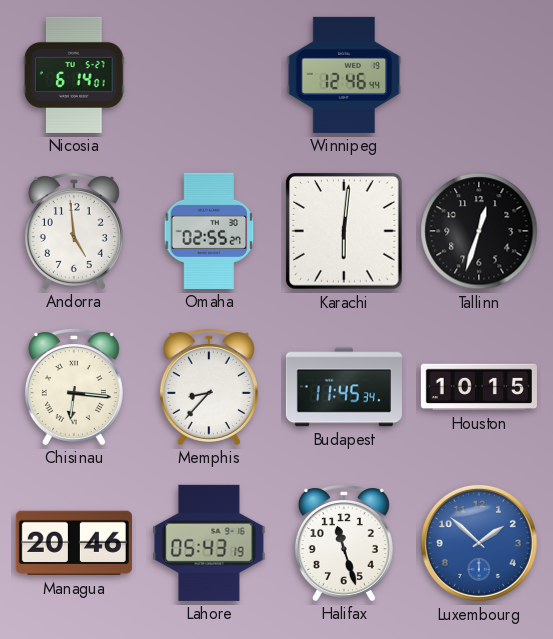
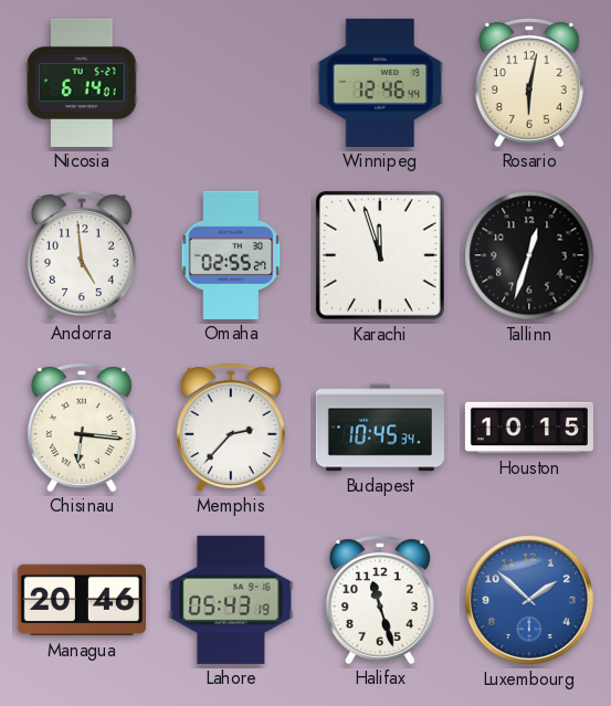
Rosario: none -> 6:02
Karachi: 6:01 -> 11:57
Memphis: 8:37 -> 2:37
Budapest: 11:45 -> 10:45
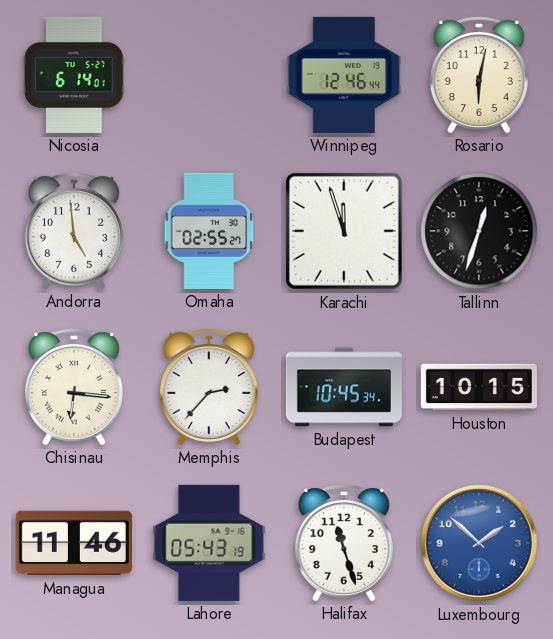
Managua: 20:46 -> 11:46
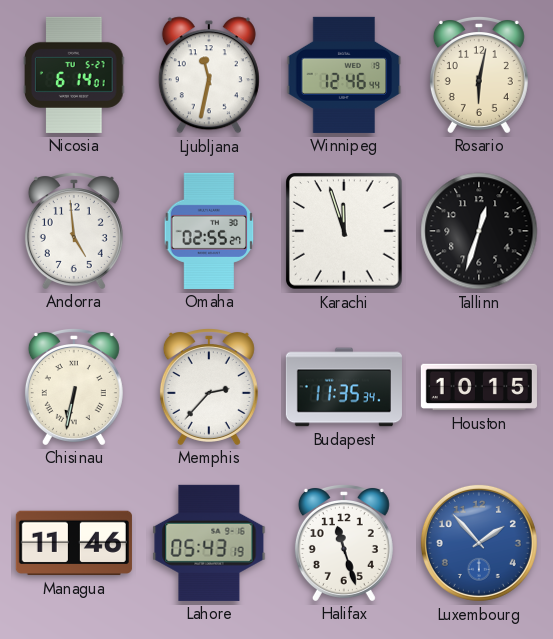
Ljubljana: none -> 11:32
Chisinau: 6:16 -> 6:32
Budapest: 10:45 -> 11:35
Luxembourg: 1:52 -> 1:53
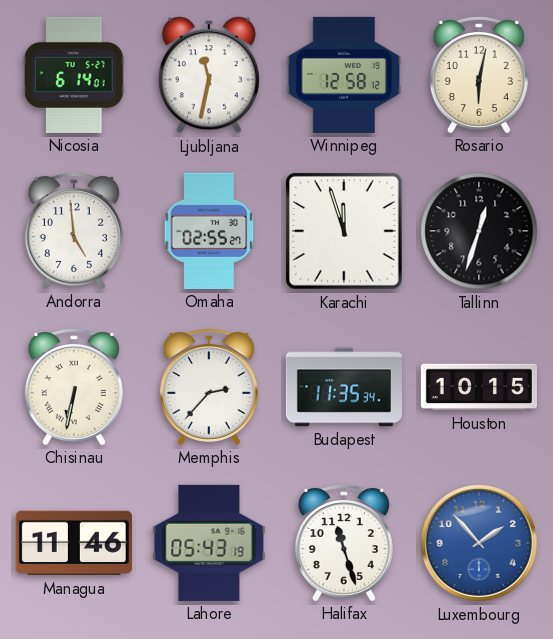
Winnipeg: 12:46 -> 12:58
